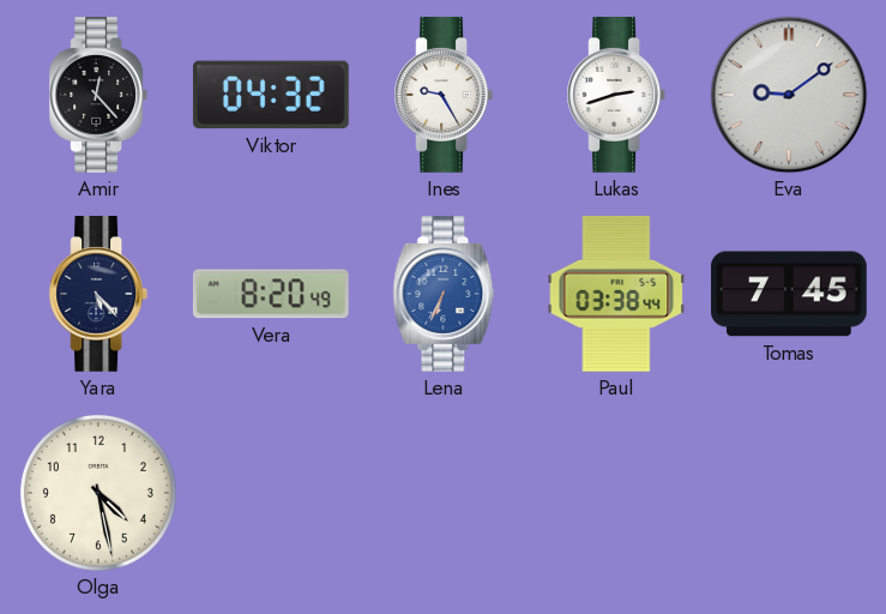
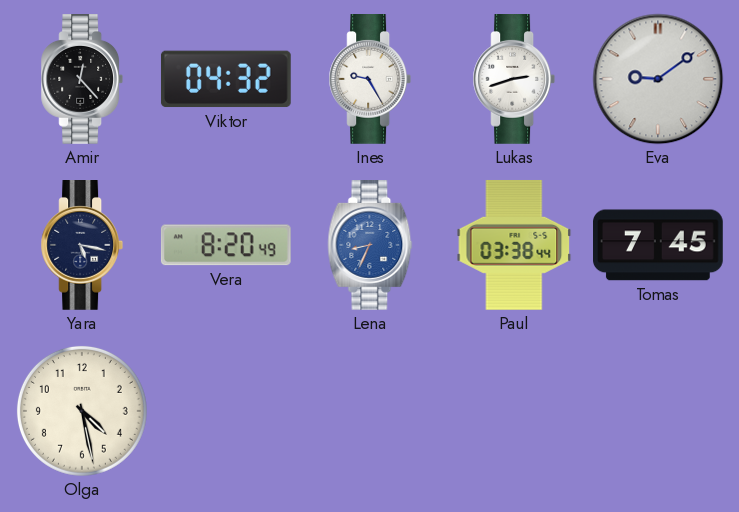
Yara: 5:23 -> 5:17
Lena: 6:34 -> 8:34
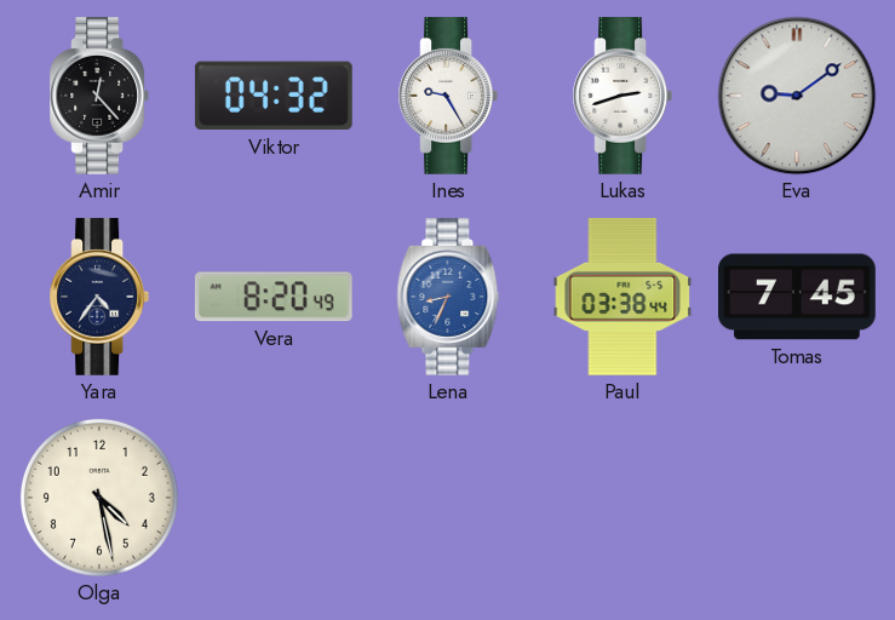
Yara: 5:17 -> 4:36
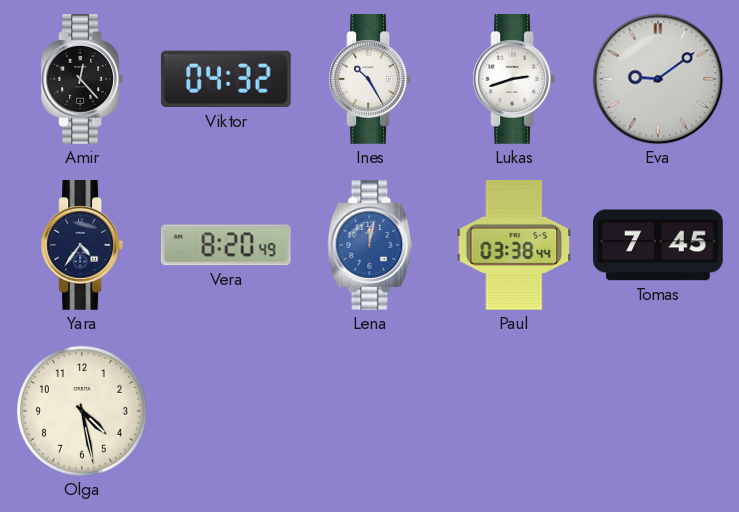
Ines: 9:25 -> 10:25
Lena: 8:34 -> 12:02
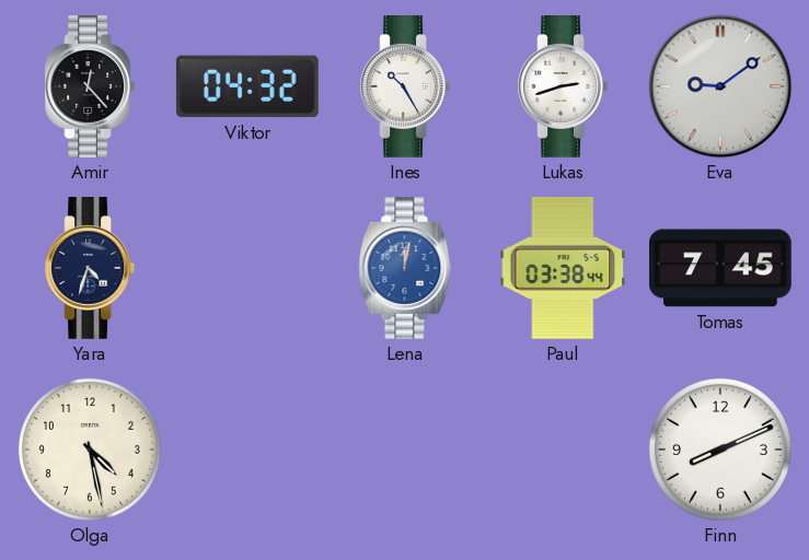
Yara: 4:36 -> 4:33
Vera: 8:20 -> none
Finn: none -> 8:11
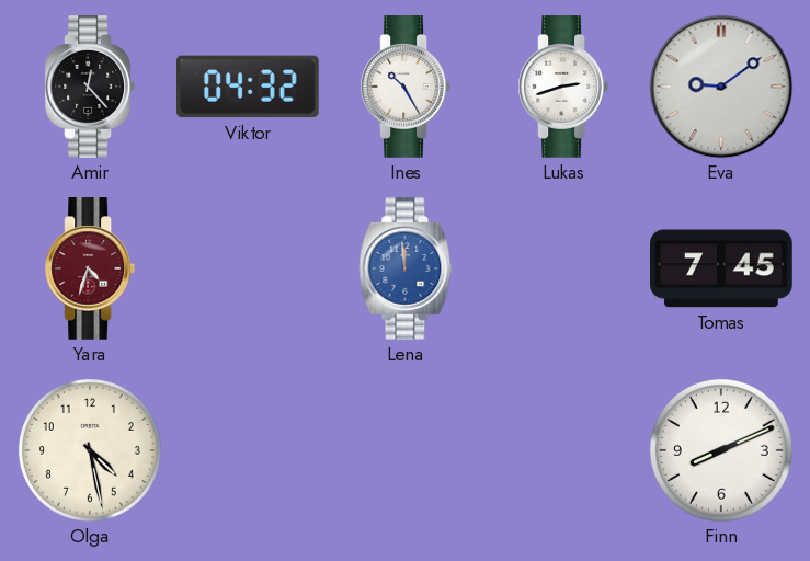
Yara dial: navy -> burgundy
Lena: 12:02 -> 11:59
Paul: 03:38 -> none
